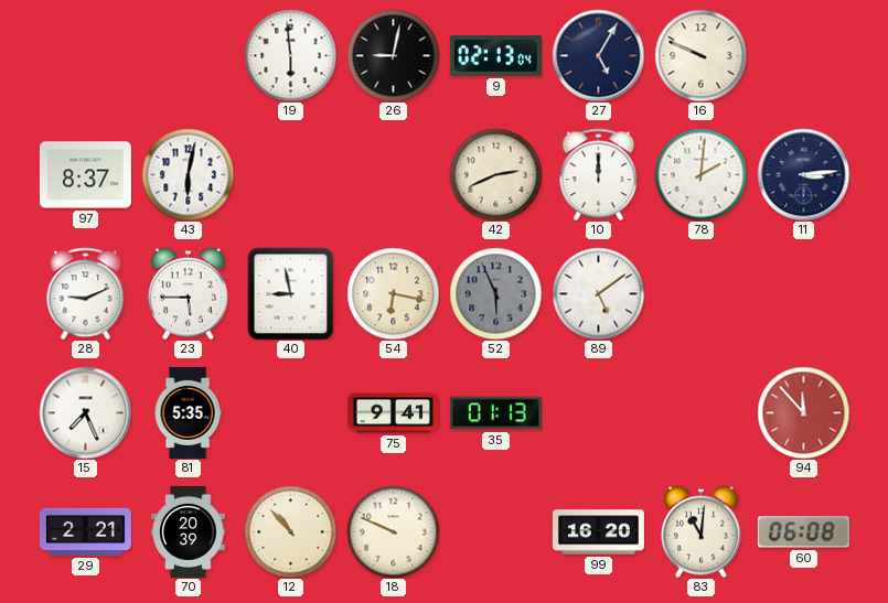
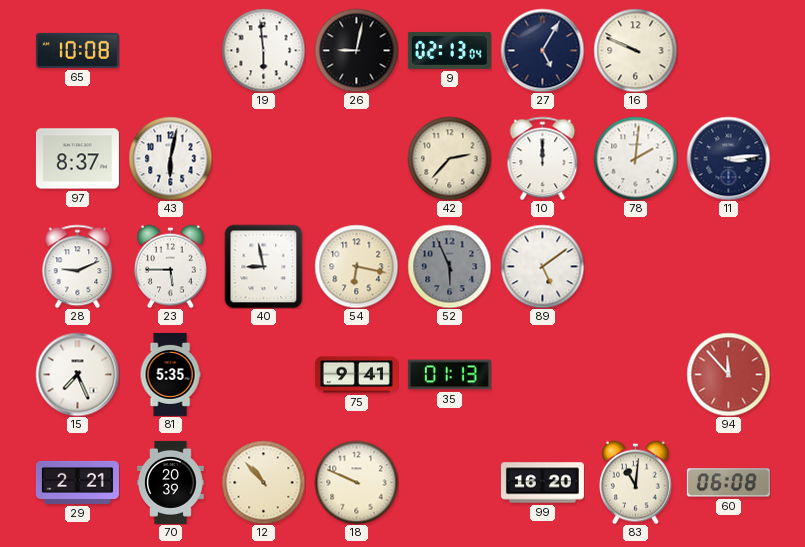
65: none -> 10:08
42: 2:41 -> 2:37
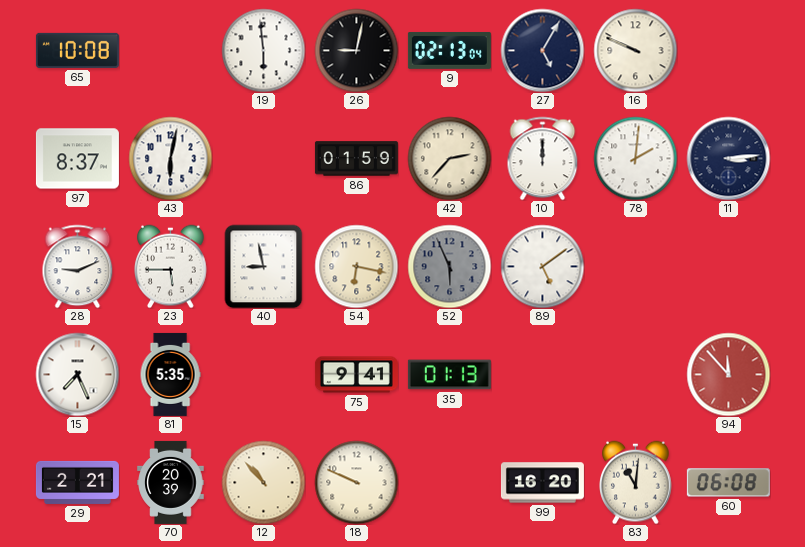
86: none -> 01:59
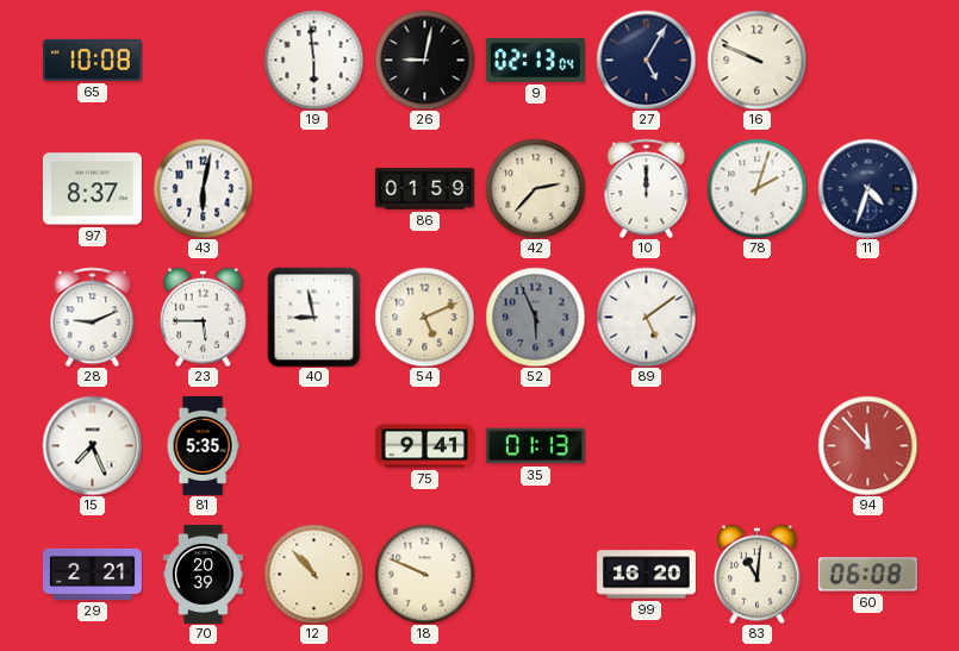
78: 2:01 -> 2:03
11: 3:14 -> 4:33
54: 6:17 -> 5:11
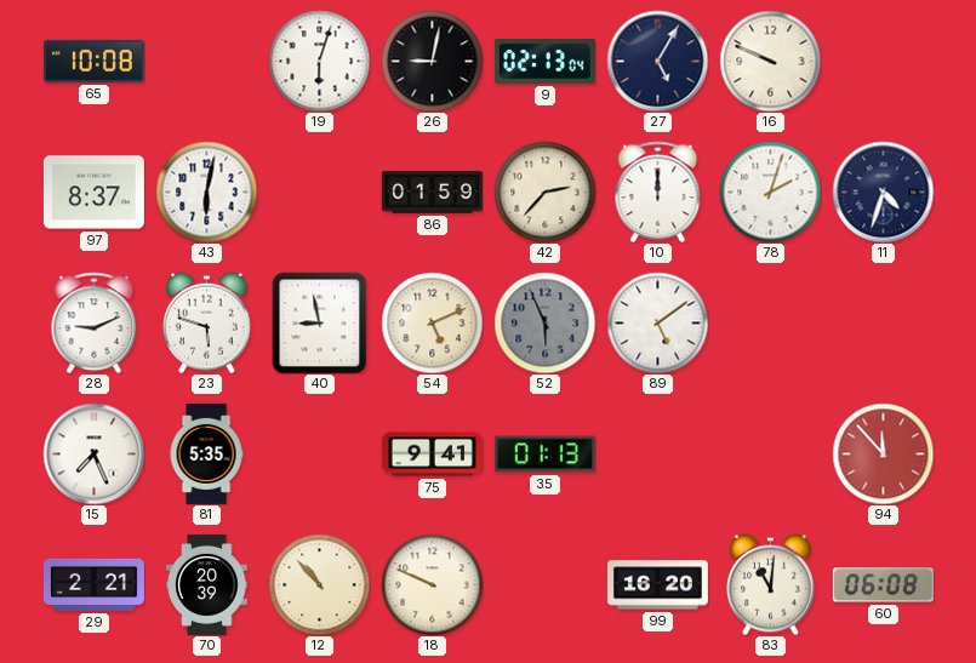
19: 5:59 -> 6:03
23: 5:45 -> 5:48
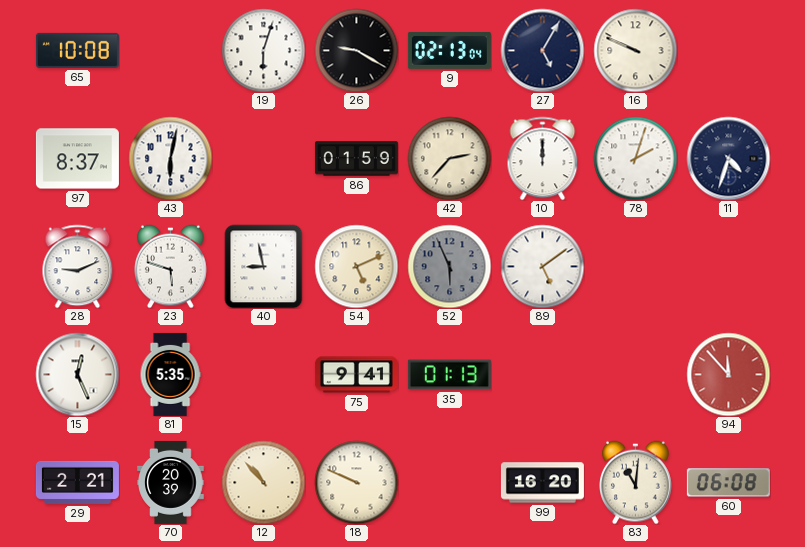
26: 9:02 -> 9:20
15: 7:26 -> 12:26
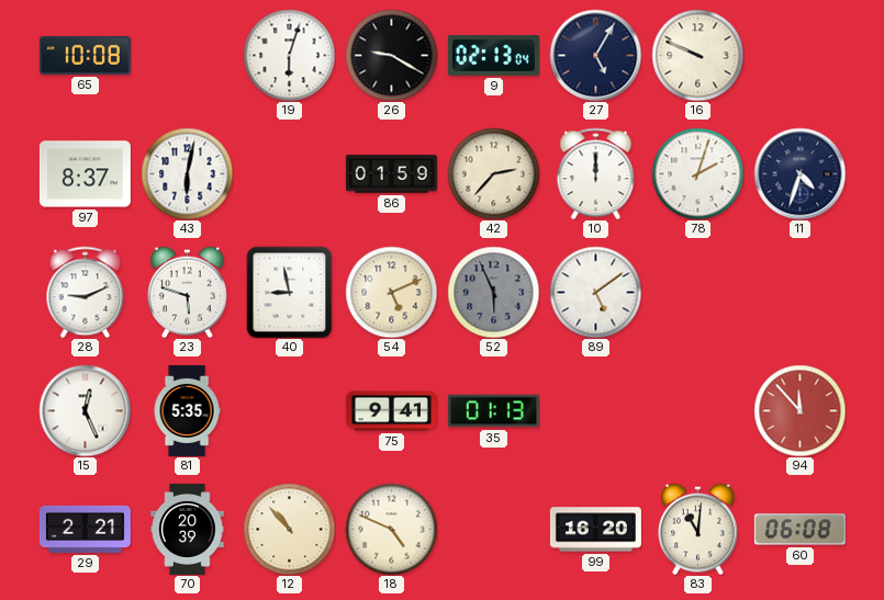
18: 9:49 -> 4:49
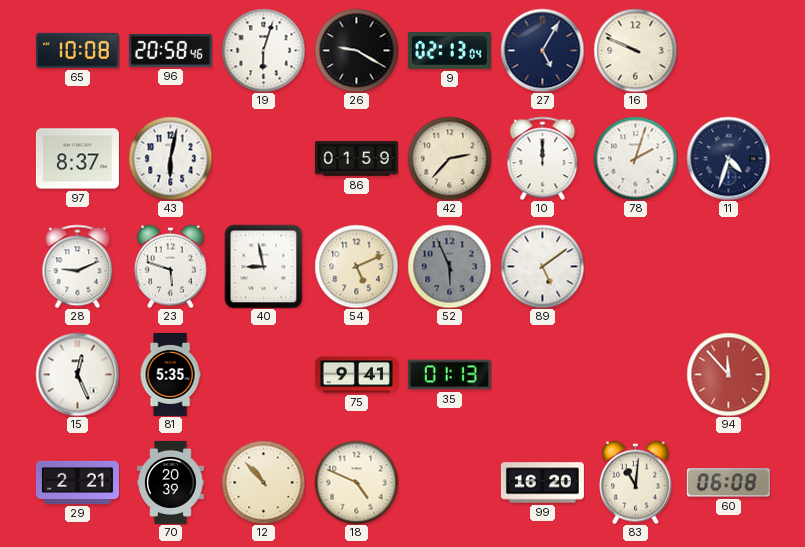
96: none -> 20:58
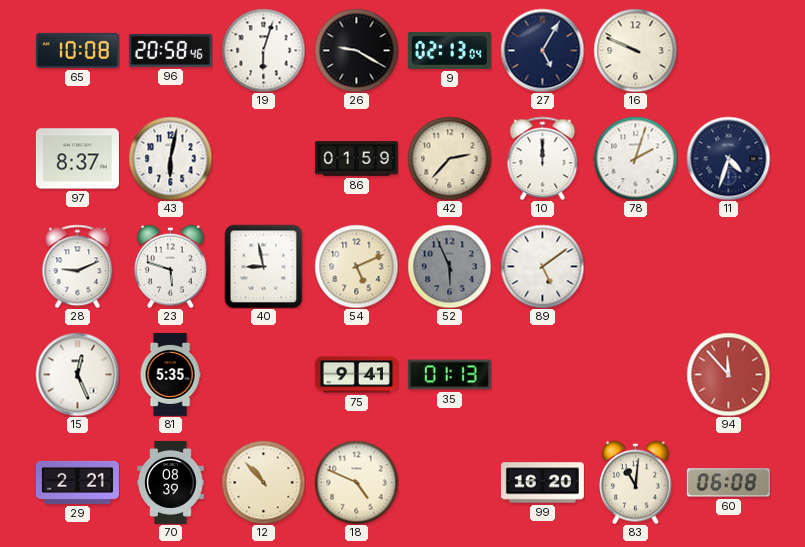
70: 20:39 -> 08:39
